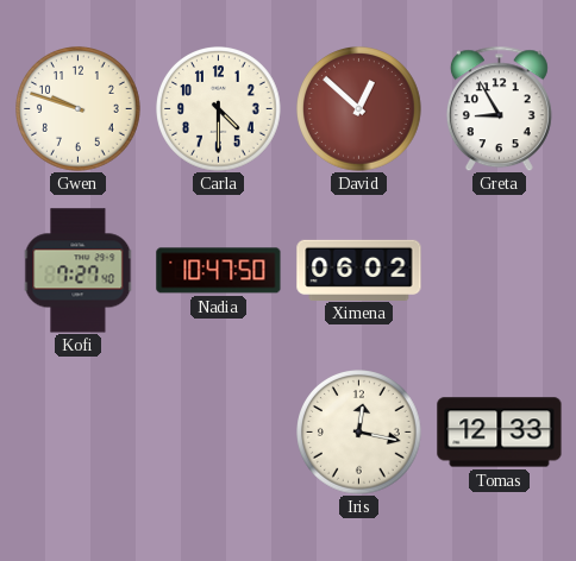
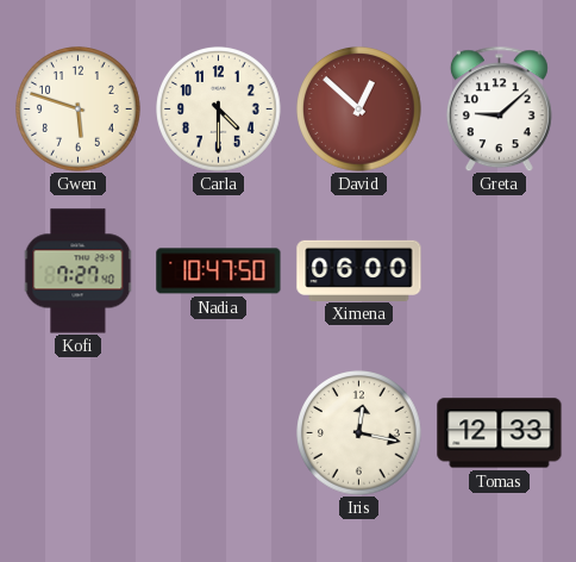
Gwen: 9:48 -> 5:48
Greta: 8:55 -> 9:08
Ximena: 06:02 -> 06:00
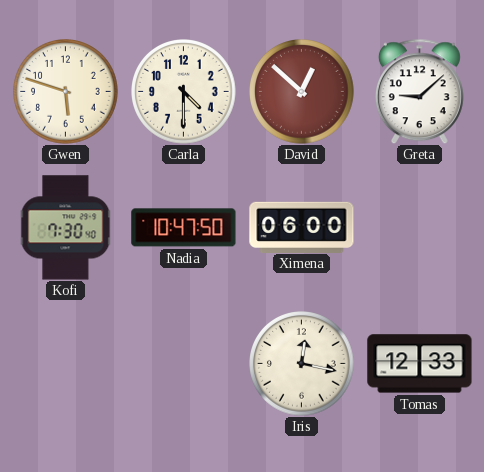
Kofi: 7:27 -> 7:30
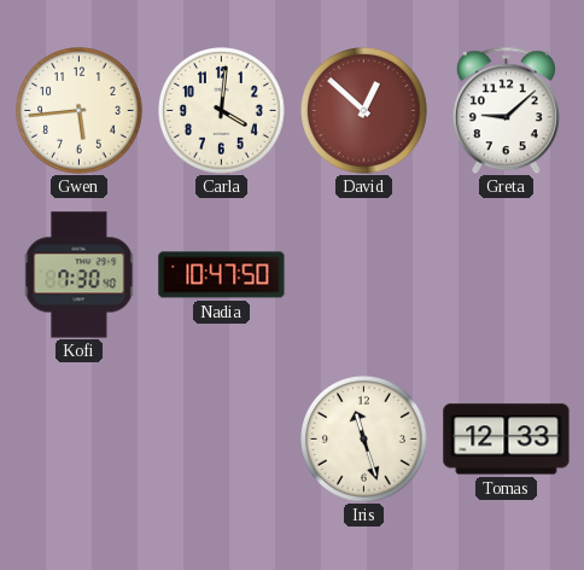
Gwen: 5:48 -> 5:44
Carla: 4:30 -> 4:01
Ximena: 06:00 -> none
Iris: 12:17 -> 11:27
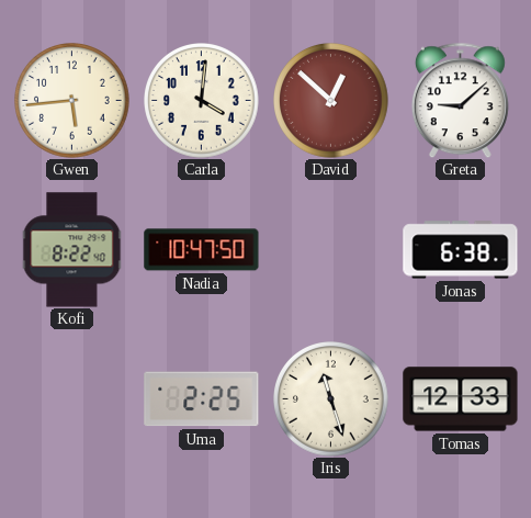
Kofi: 7:30 -> 8:22
Jonas: none -> 6:38
Uma: none -> 2:25
